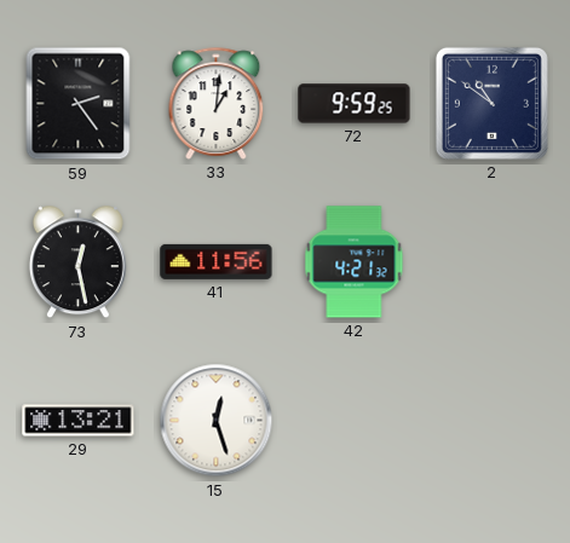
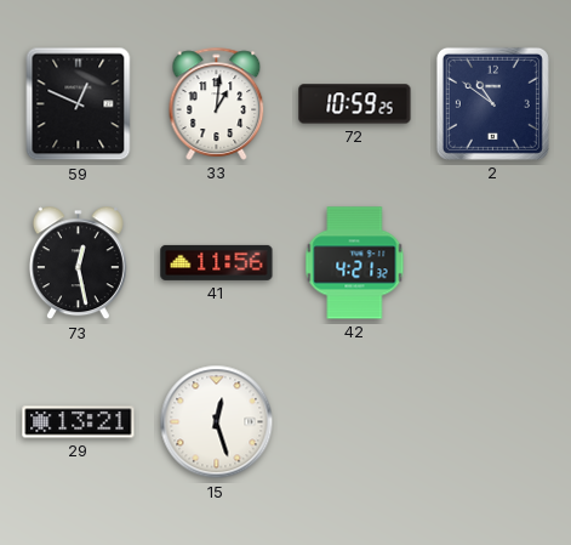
59: 2:24 -> 12:49
72: 9:59 -> 10:59
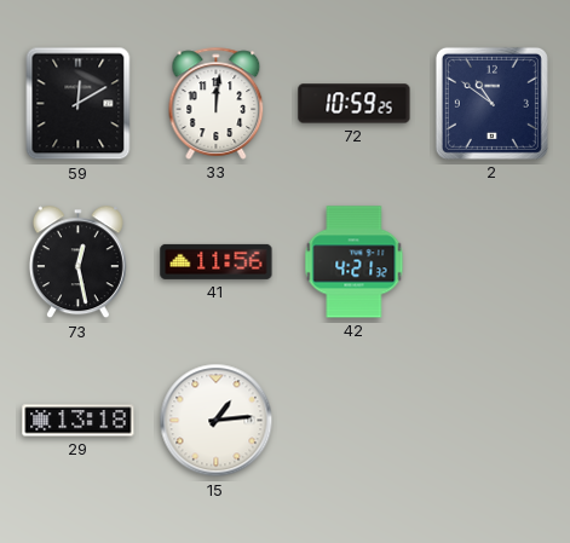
59: 12:49 -> 12:10
33: 1:01 -> 12:01
29: 13:21 -> 13:18
15: 12:27 -> 1:14
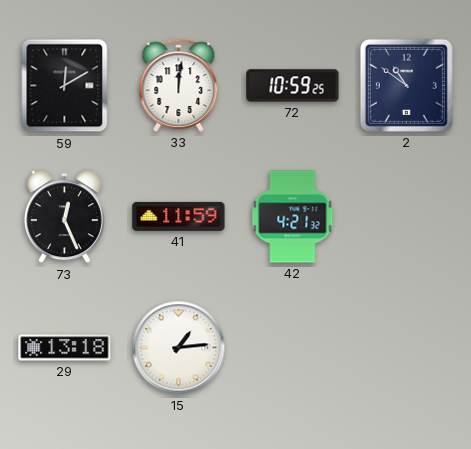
73: 12:28 -> 12:26
41: 11:56 -> 11:59
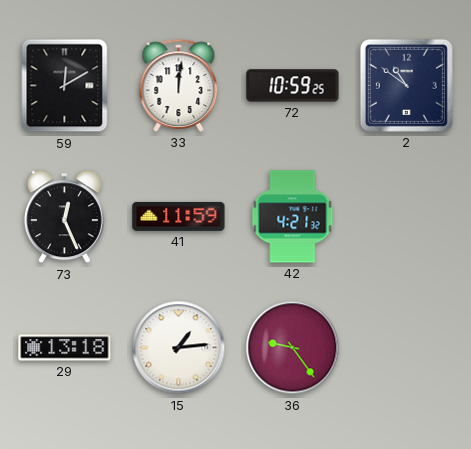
36: none -> 9:24
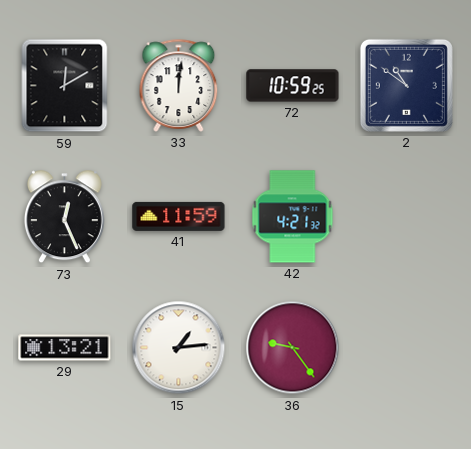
29: 13:18 -> 13:21
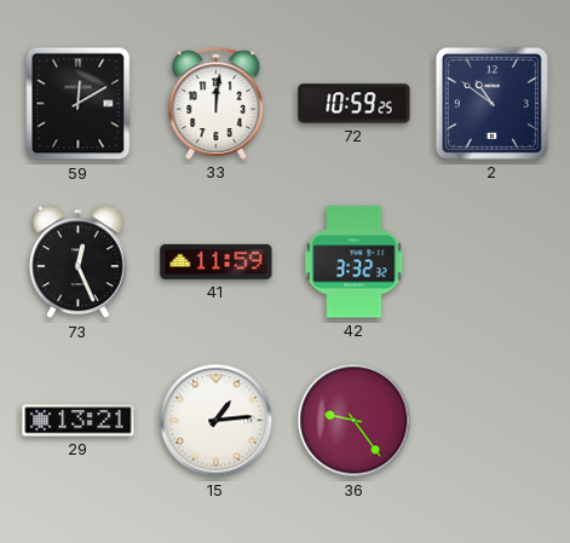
42: 4:21 -> 3:32
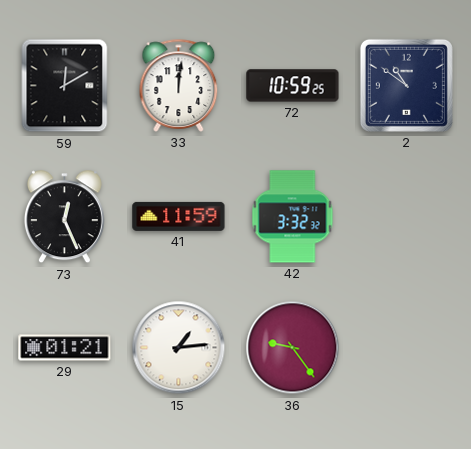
29: 13:21 -> 01:21
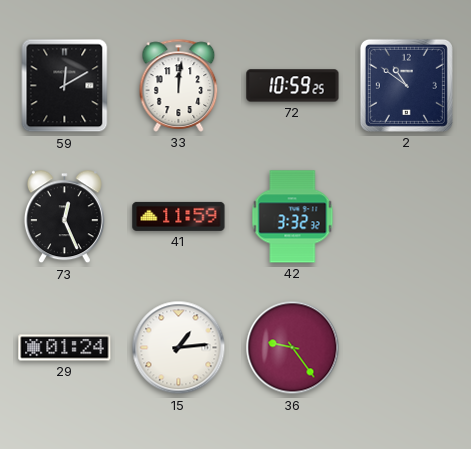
29: 01:21 -> 01:24
